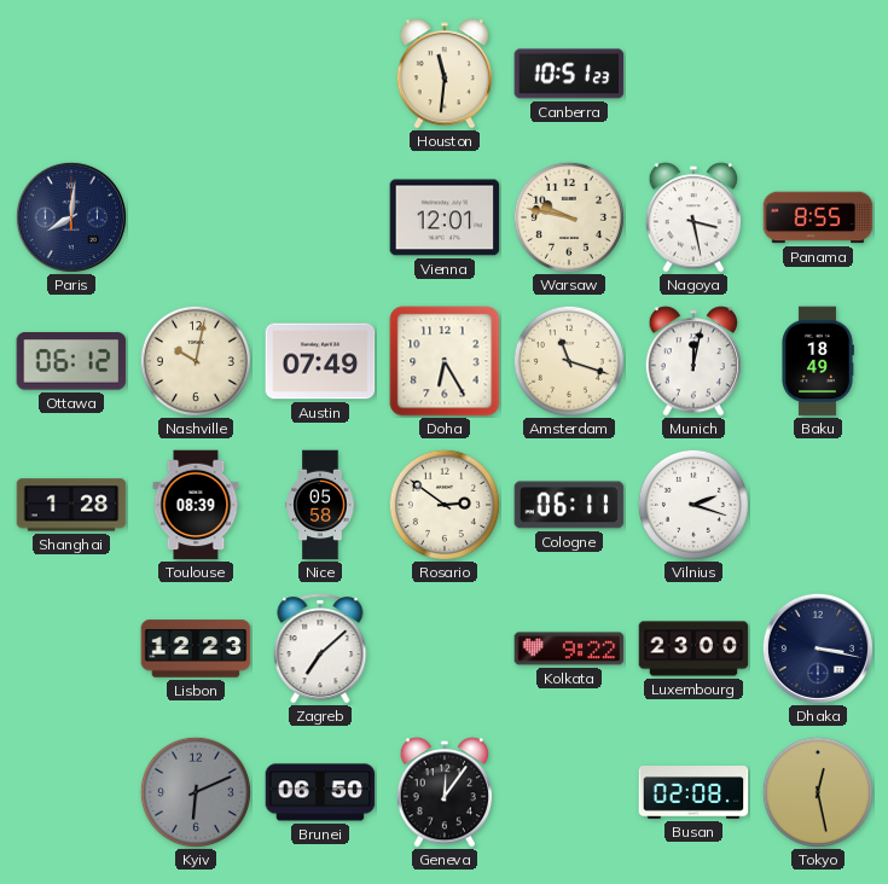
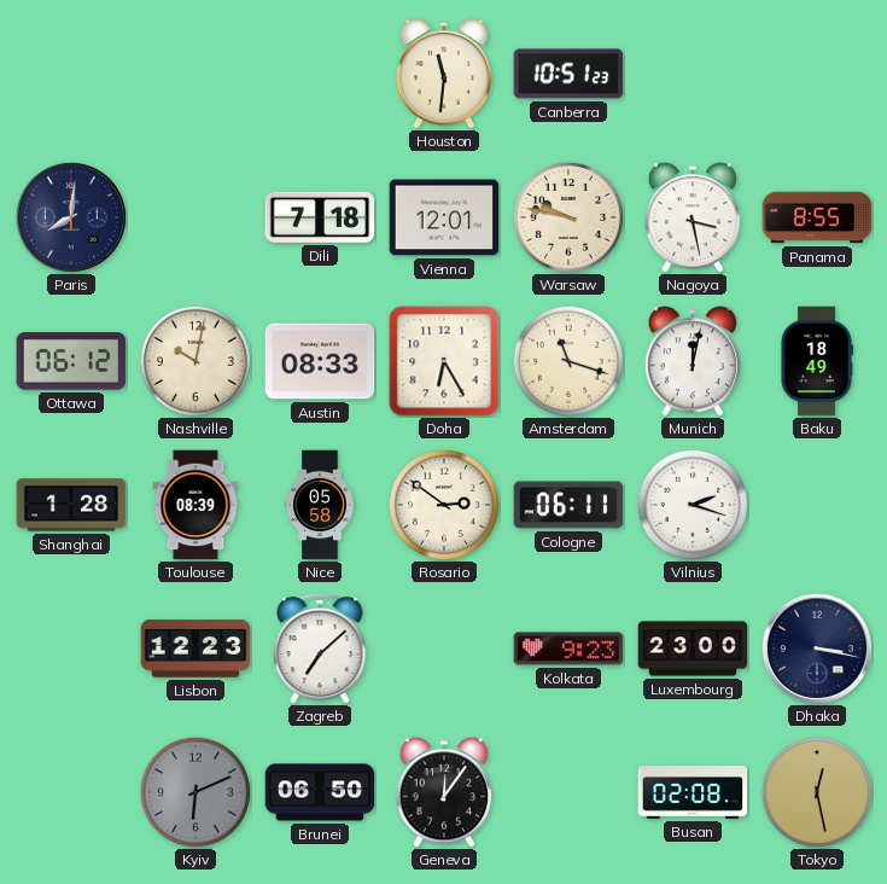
Dili: none -> 7:18
Austin: 07:49 -> 08:33
Kolkata: 9:22 -> 9:23
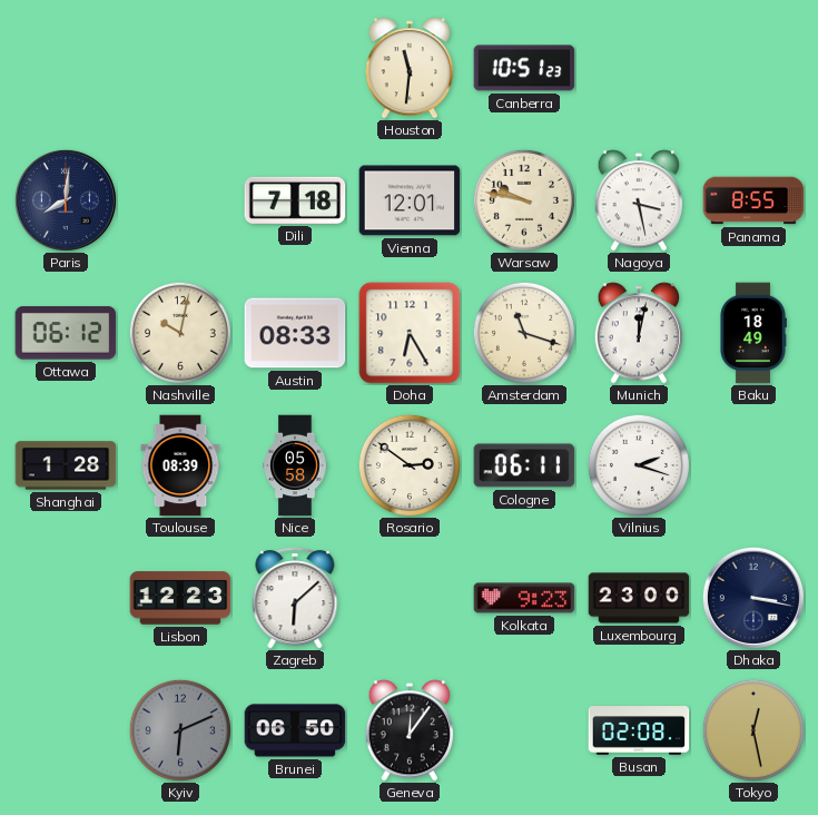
Zagreb: 7:08 -> 6:08
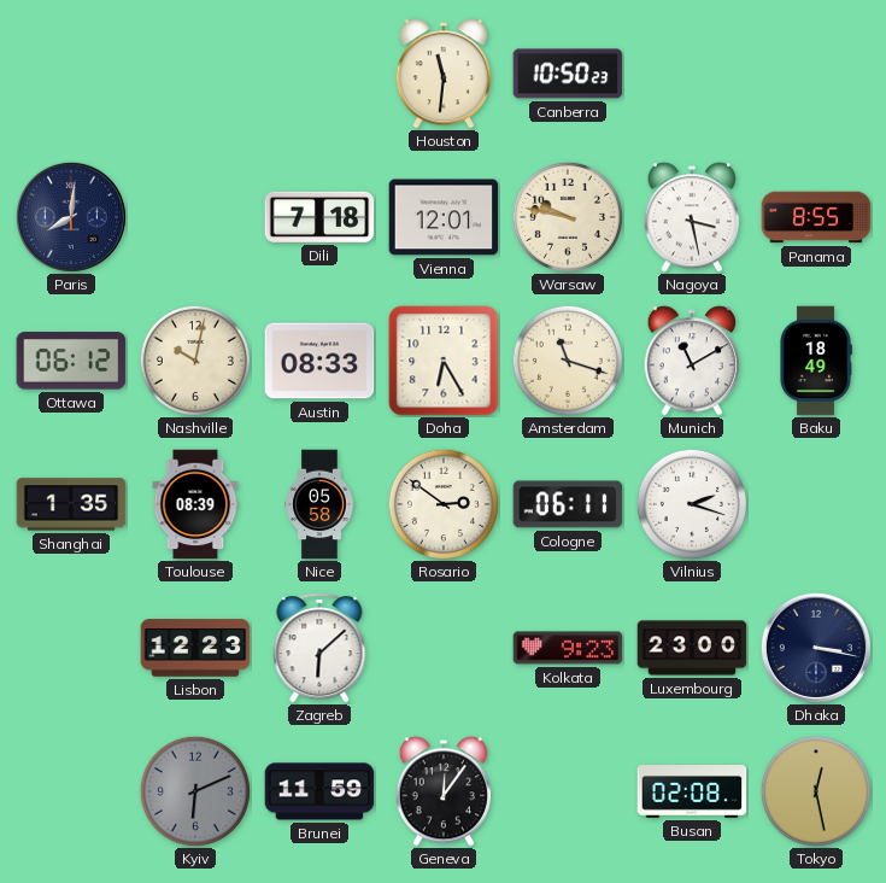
Canberra: 10:51 -> 10:50
Munich: 12:02 -> 11:10
Shanghai: 1:28 -> 1:35
Brunei: 06:50 -> 11:59
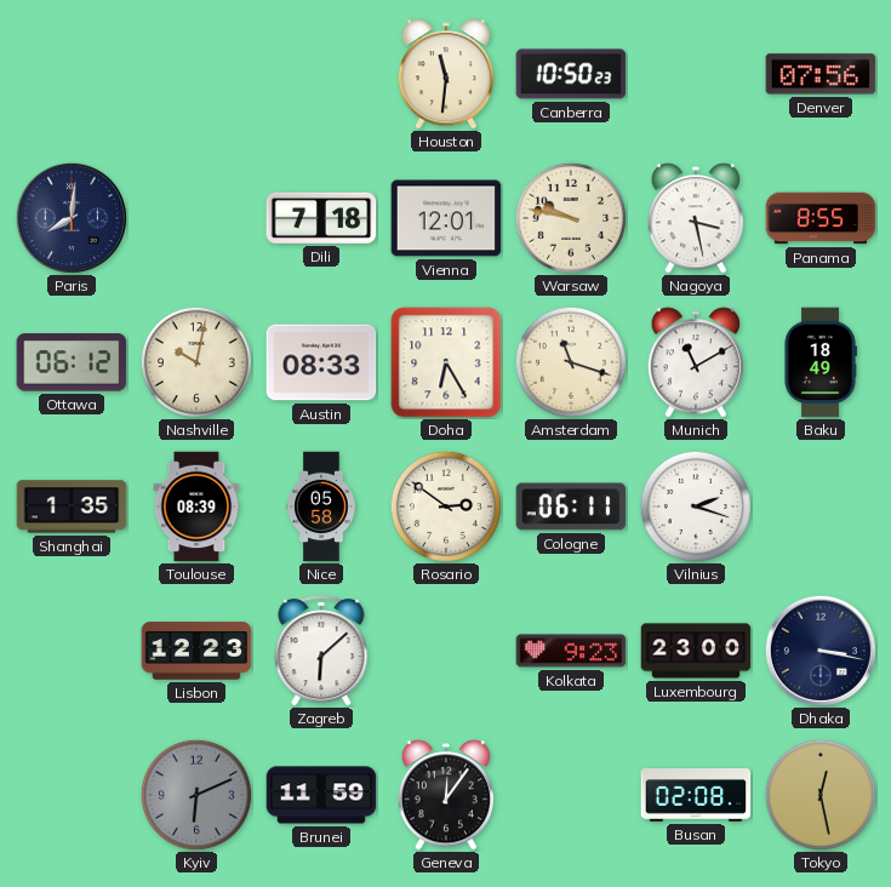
Denver: none -> 07:56
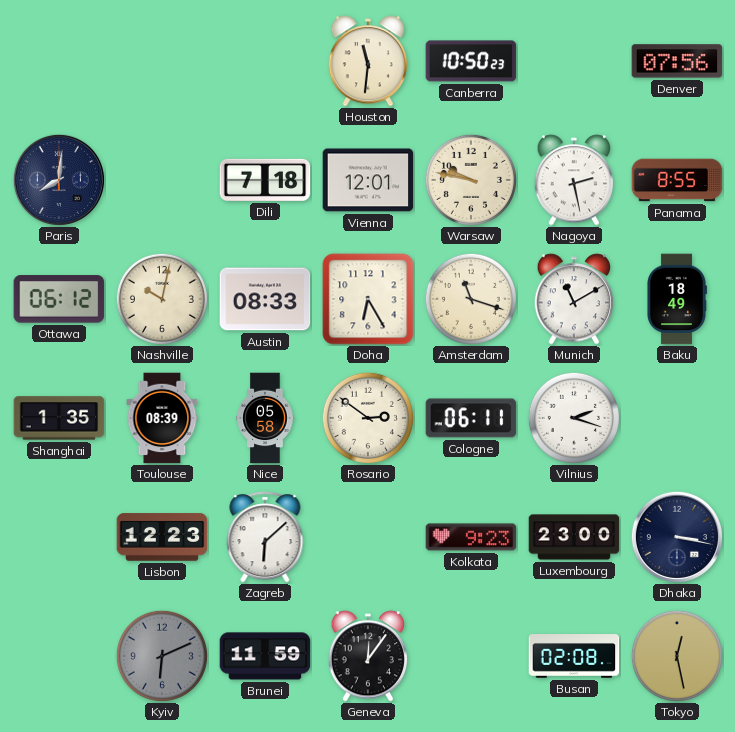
Nagoya: 3:28 -> 2:28
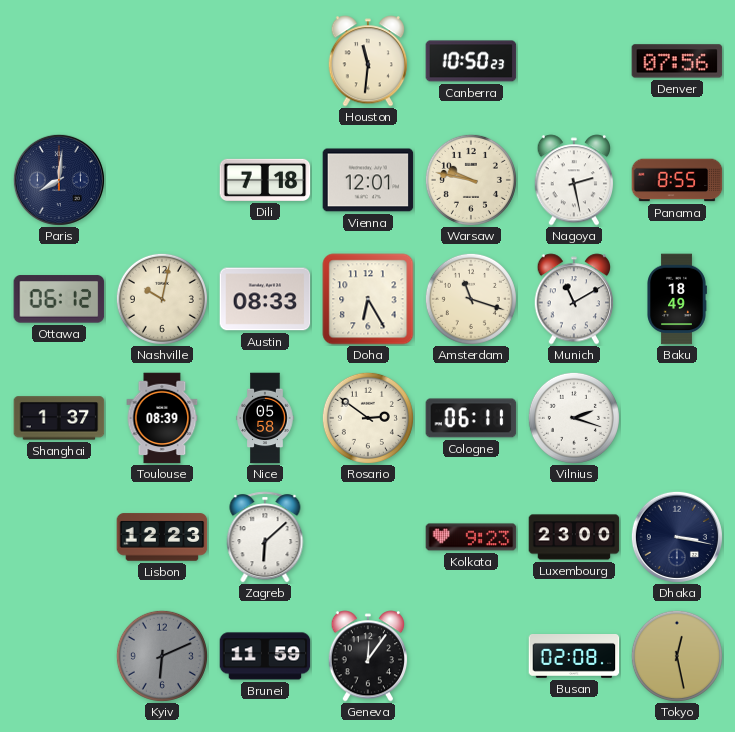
Shanghai: 1:35 -> 1:37
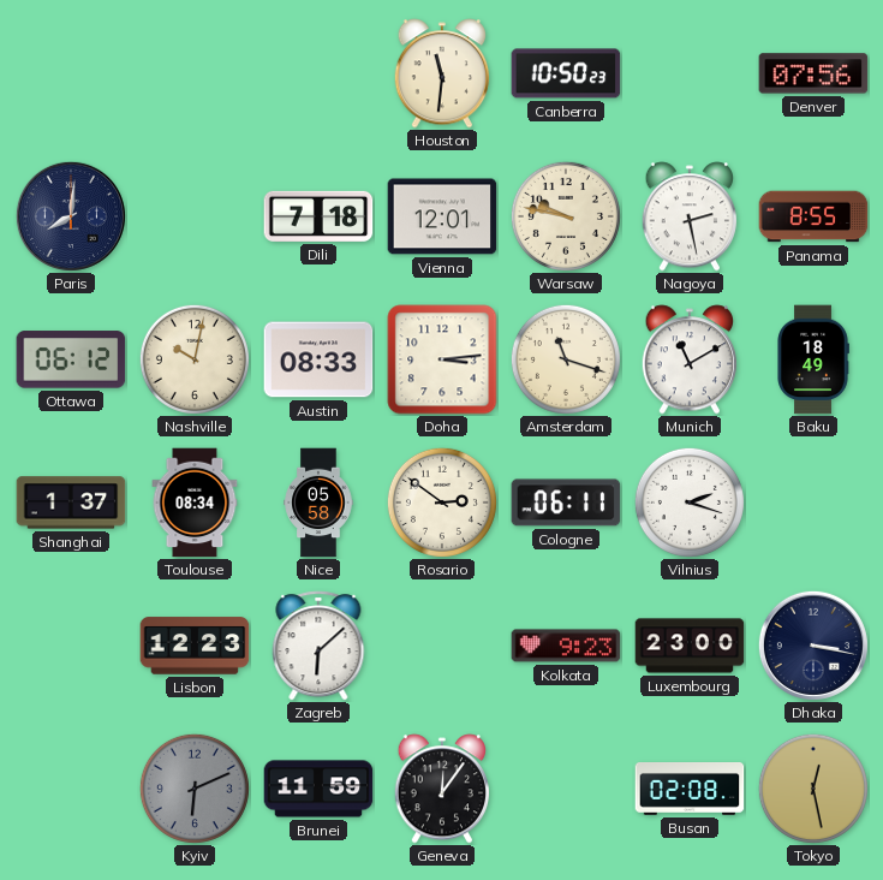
Doha: 6:25 -> 3:14
Toulouse: 08:39 -> 08:34
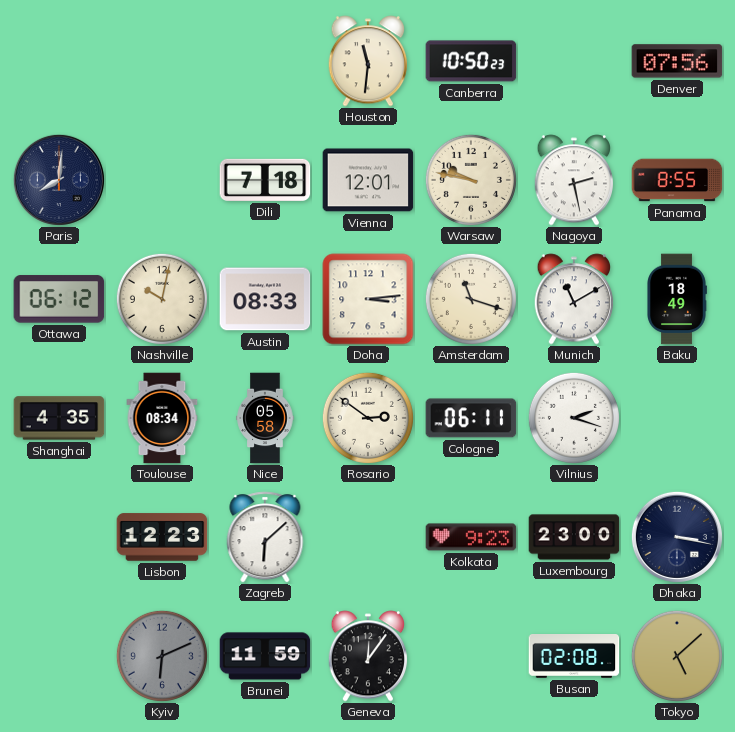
Shanghai: 1:37 -> 4:35
Tokyo: 12:28 -> 5:08
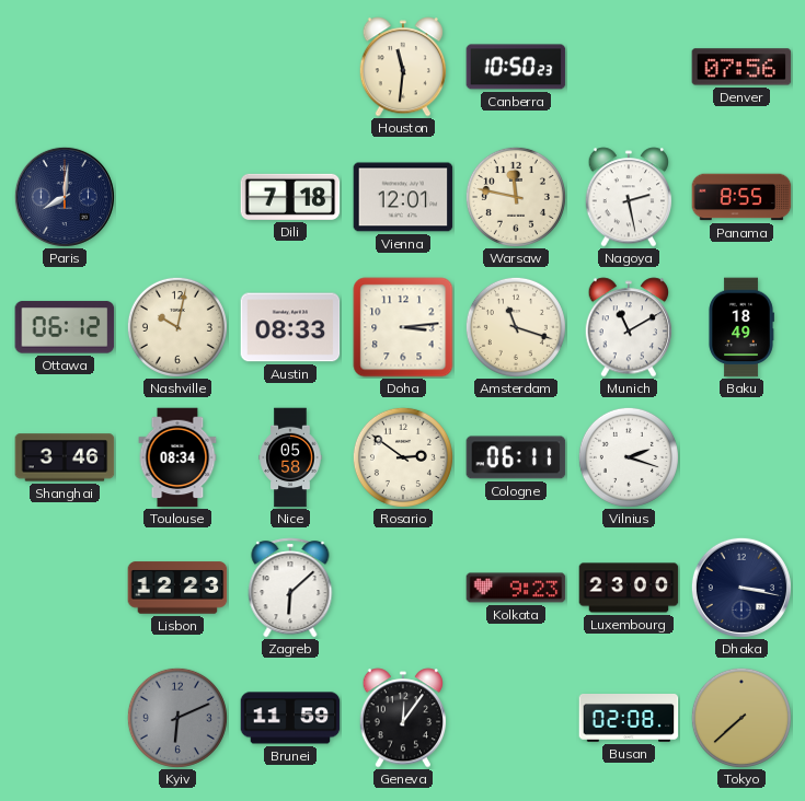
Warsaw: 9:47 -> 11:47
Shanghai: 4:35 -> 3:46
Tokyo: 5:08 -> 7:38
